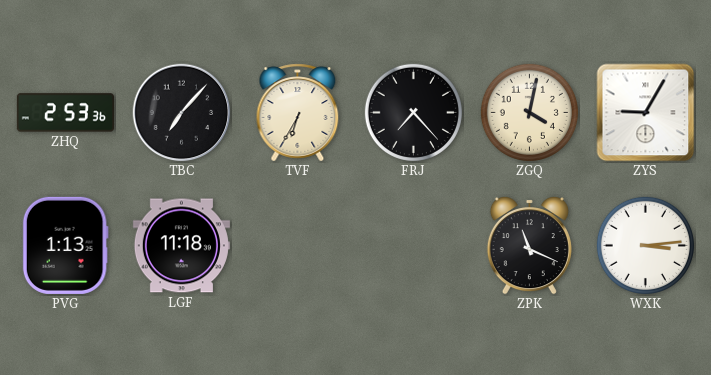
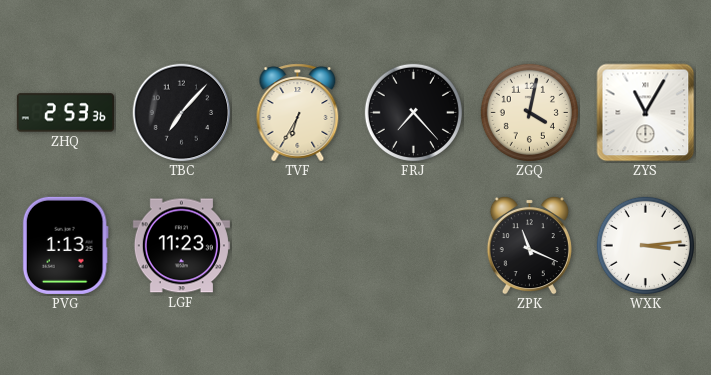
ZYS: 9:05 -> 11:05
LGF: 11:18 -> 11:23
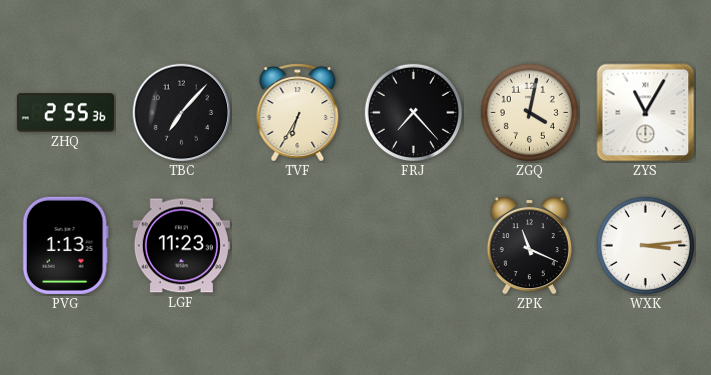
ZHQ: 2:53 -> 2:55
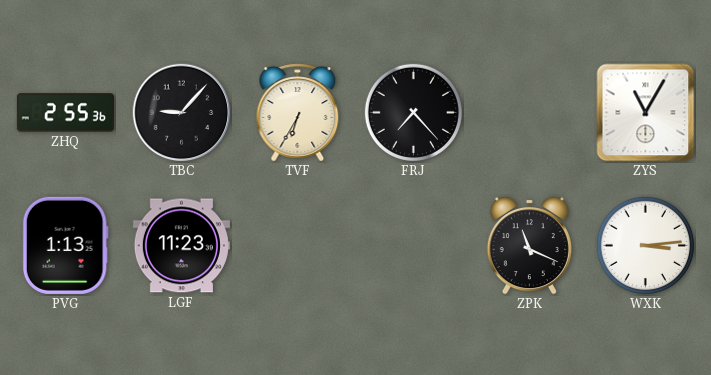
TBC: 7:07 -> 9:07
ZGQ: 4:02 -> none
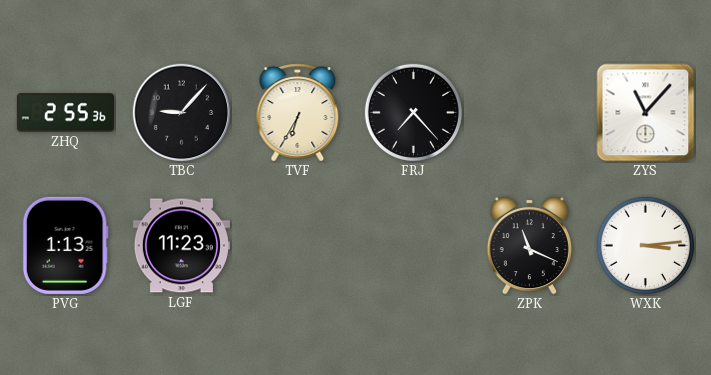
ZYS: 11:05 -> 11:07
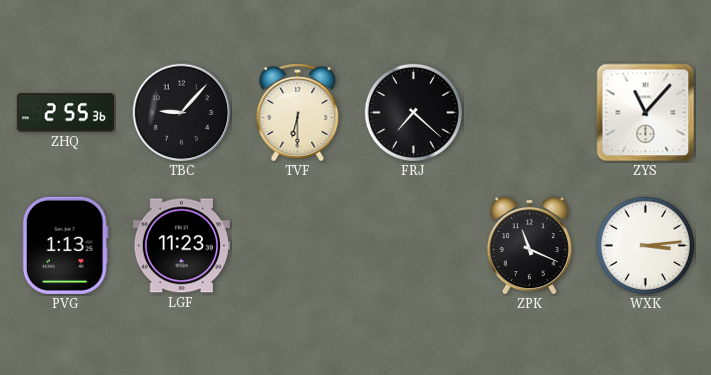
TVF: 6:35 -> 6:30
FRJ: 7:23 -> 7:22
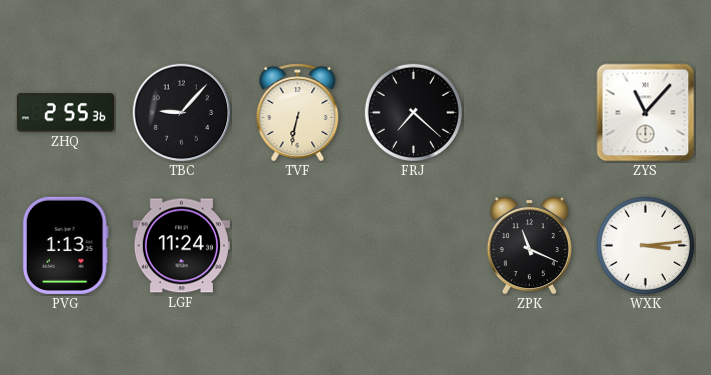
TVF: 6:30 -> 6:32
LGF: 11:23 -> 11:24
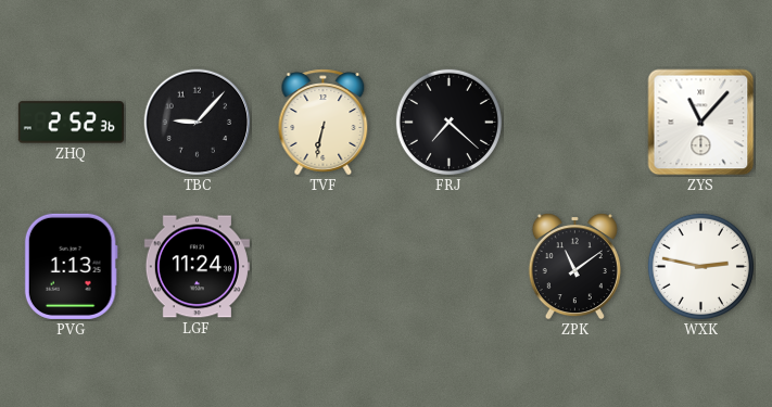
ZHQ: 2:55 -> 2:52
ZPK: 11:19 -> 11:09
WXK: 3:14 -> 2:47
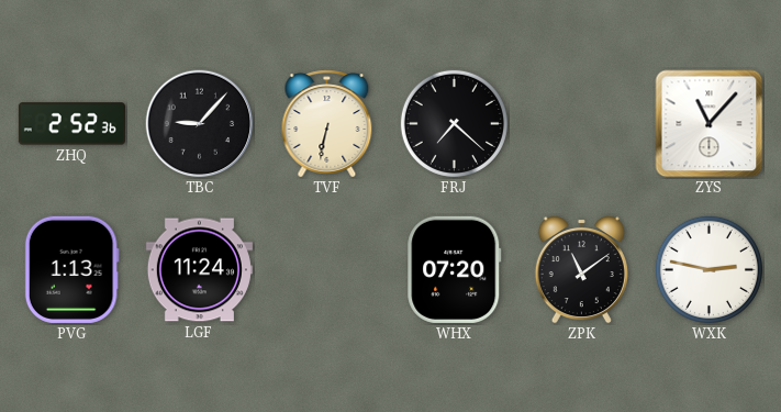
WHX: none -> 07:20
